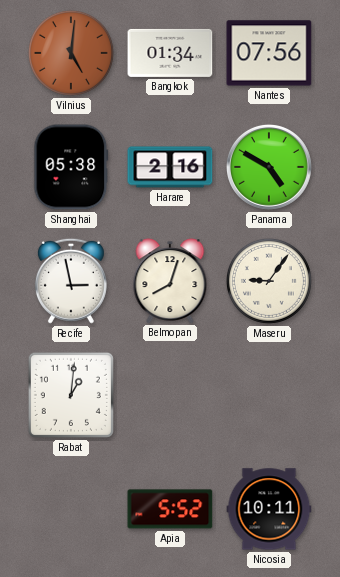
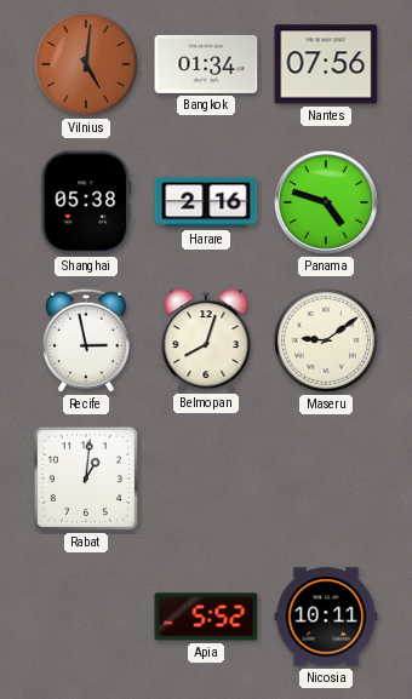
Panama: 4:50 -> 4:48
Maseru: 9:06 -> 9:09
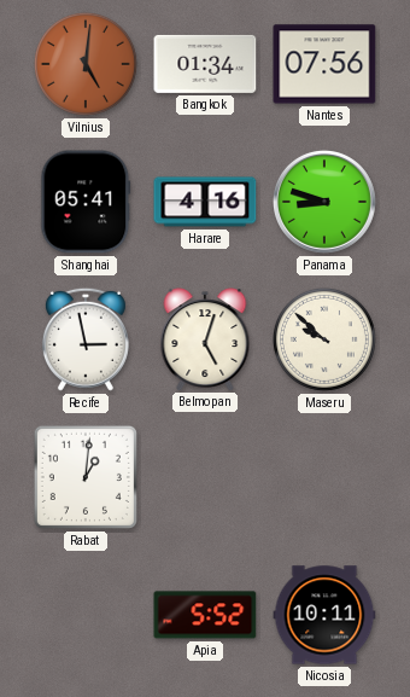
Shanghai: 05:38 -> 05:41
Harare: 2:16 -> 4:16
Panama: 4:48 -> 8:48
Belmopan: 8:03 -> 5:03
Maseru: 9:09 -> 9:52
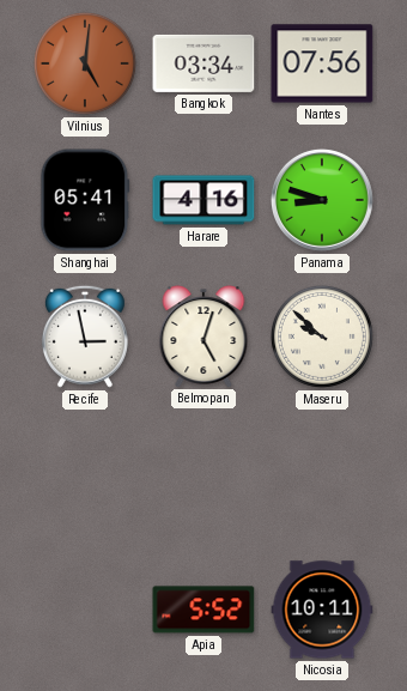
Bangkok: 01:34 -> 03:34
Rabat: 1:01 -> none
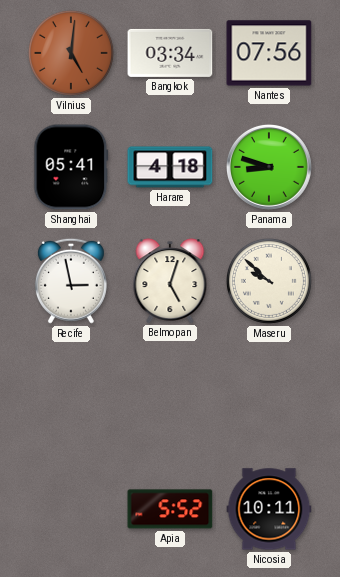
Harare: 4:16 -> 4:18
